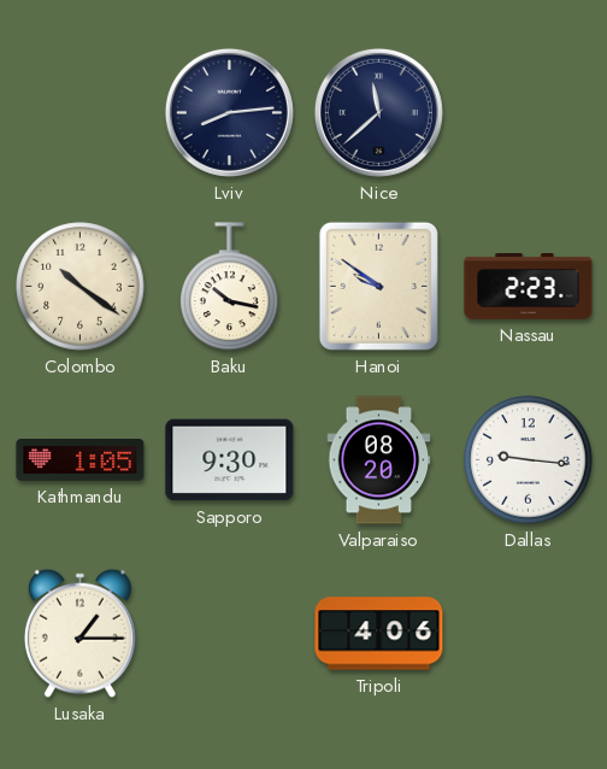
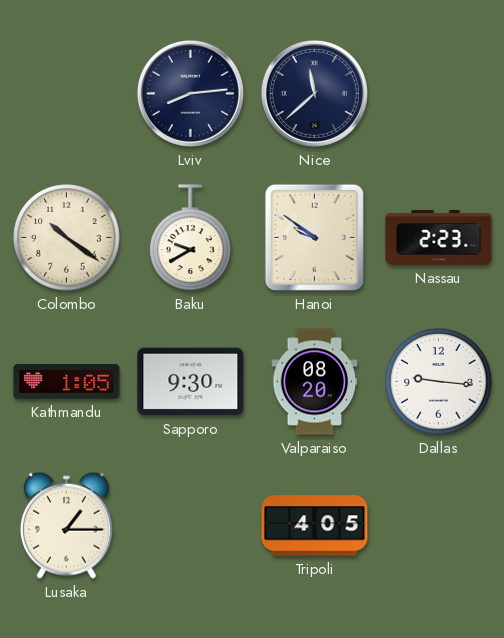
Baku: 10:17 -> 9:40
Tripoli: 4:06 -> 4:05
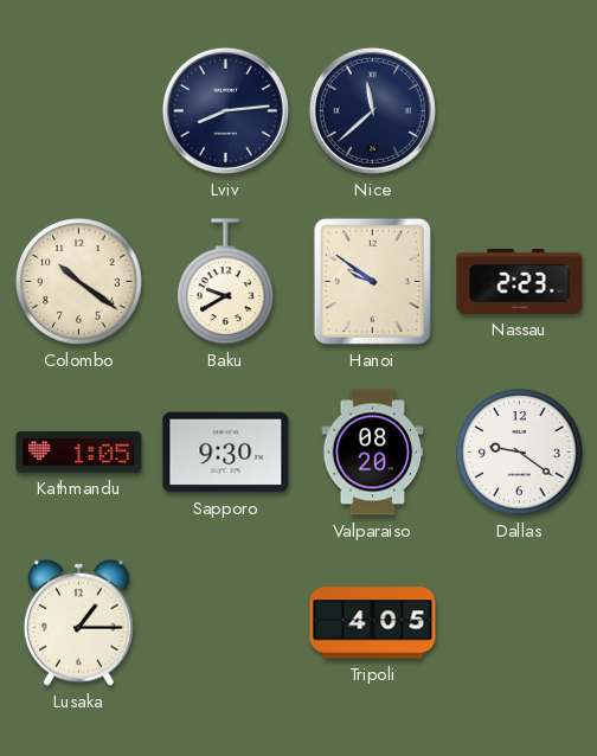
Dallas: 9:16 -> 9:21
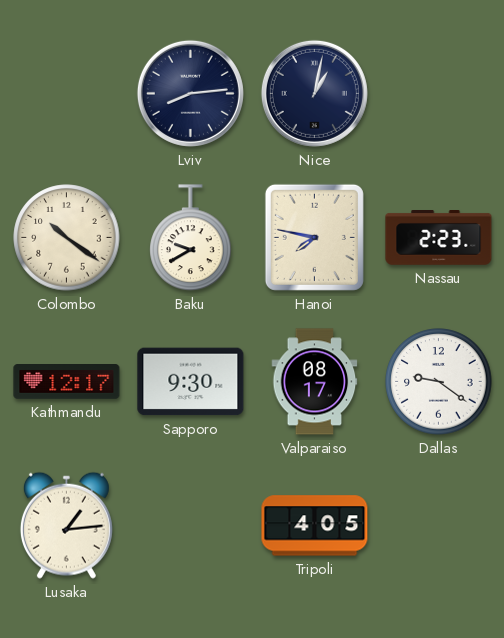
Nice: 11:38 -> 1:02
Hanoi: 9:51 -> 7:47
Kathmandu: 1:05 -> 12:17
Valparaiso: 08:20 -> 08:17
Lusaka: 1:15 -> 1:14
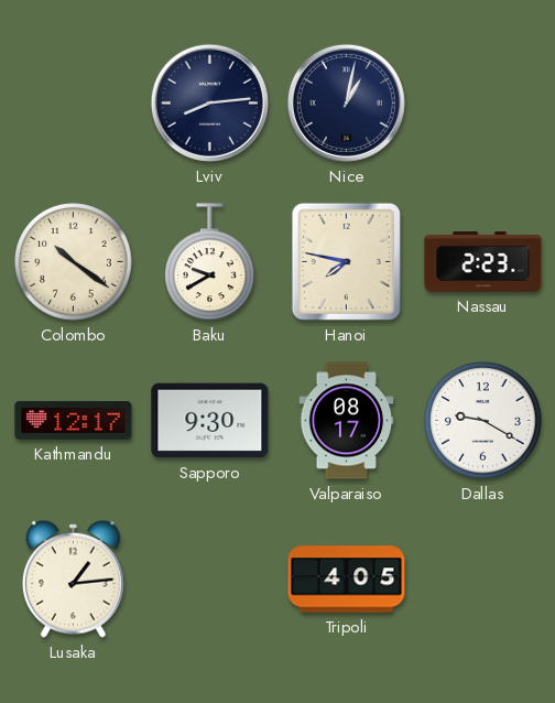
Dallas: 9:21 -> 9:20
